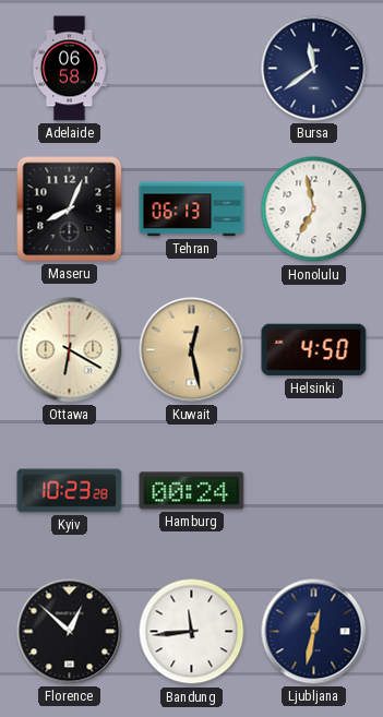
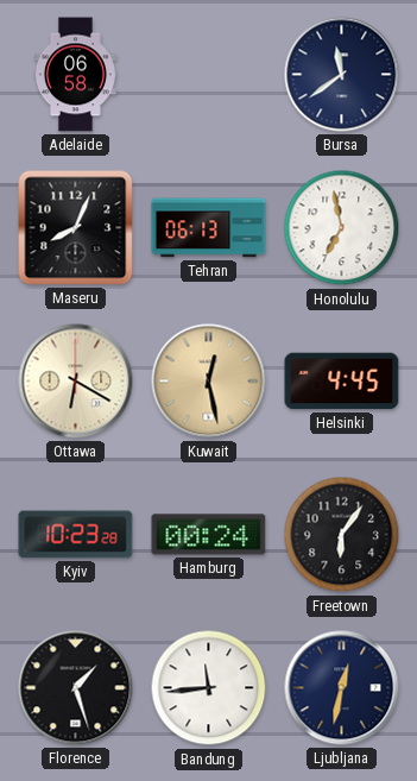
Helsinki: 4:50 -> 4:45
Freetown: none -> 6:06
Florence: 12:52 -> 1:27
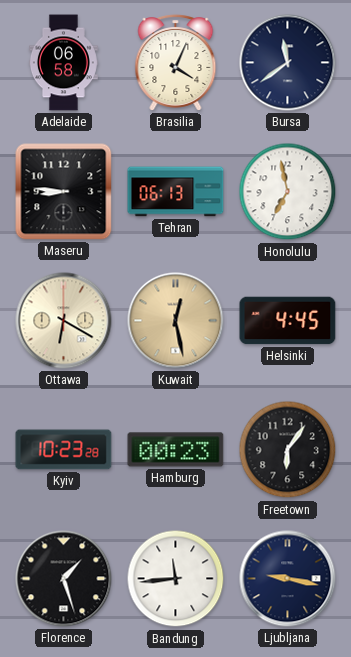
Brasilia: none -> 4:04
Maseru: 8:04 -> 8:46
Hamburg: 00:24 -> 00:23
Ljubljana: 12:32 -> 9:17
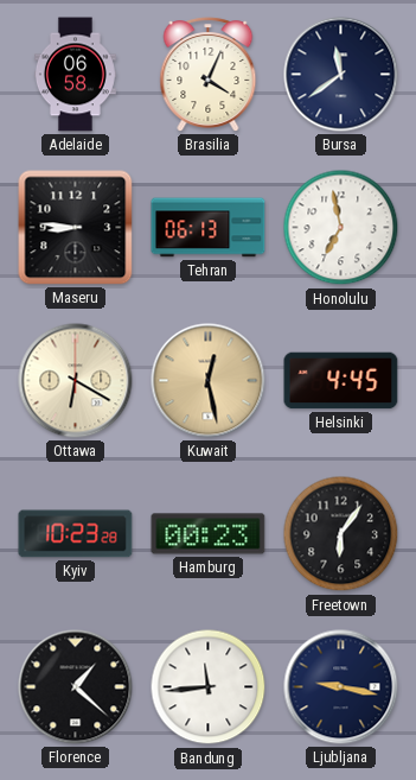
Florence: 1:27 -> 1:22
